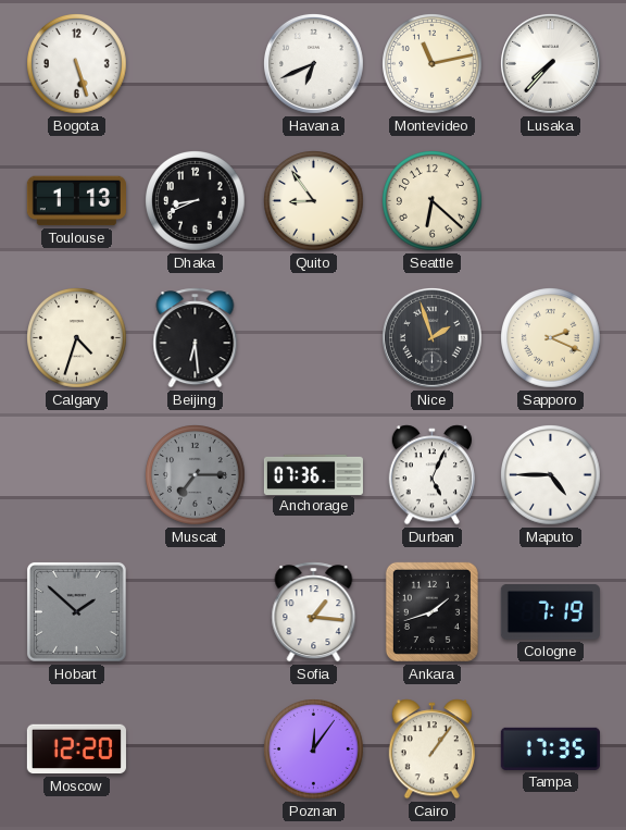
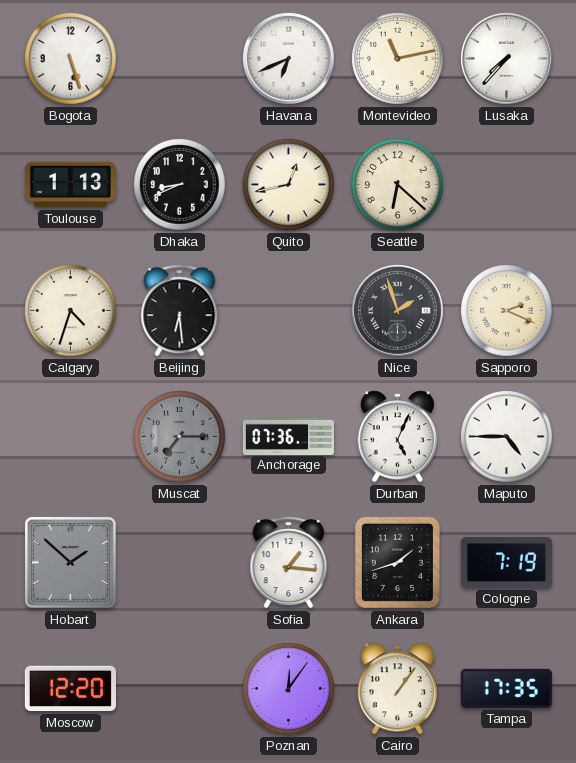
Quito: 8:54 -> 12:43
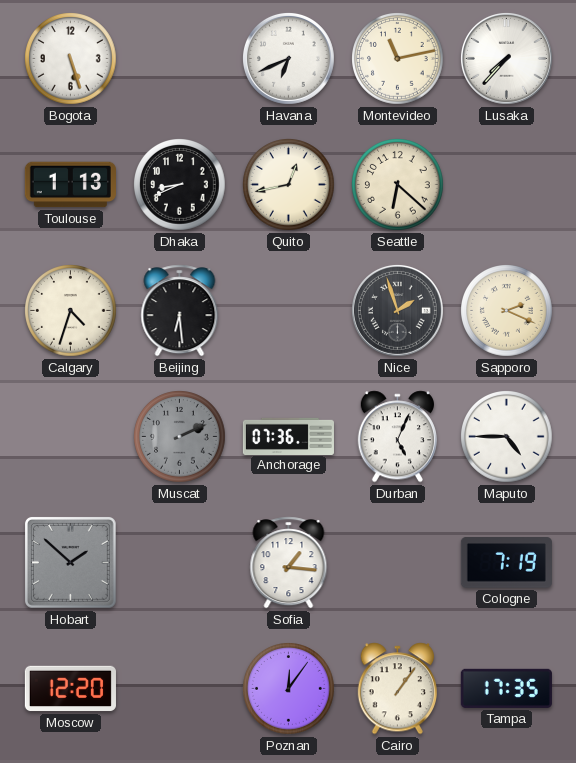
Muscat: 7:15 -> 2:11
Ankara: 1:42 -> none
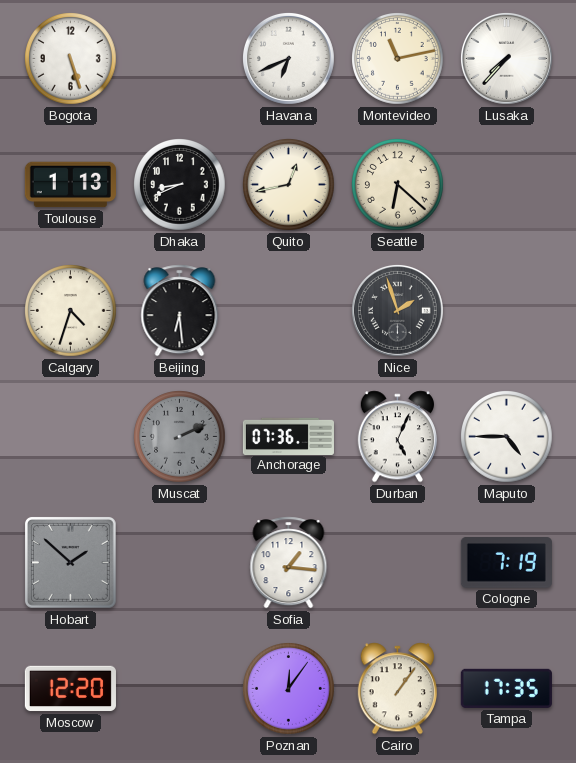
Sapporo: 2:19 -> none
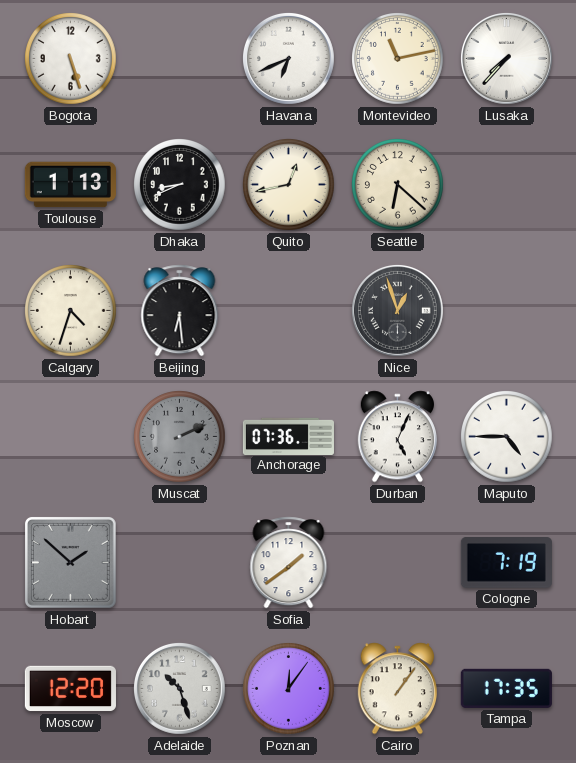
Nice: 1:57 -> 12:57
Sofia: 1:16 -> 1:39
Adelaide: none -> 10:27
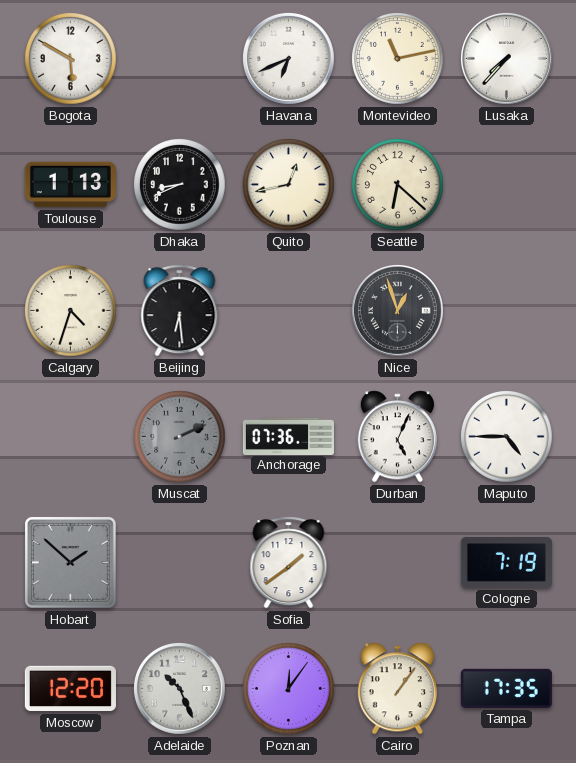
Bogota: 5:27 -> 5:50
Adelaide: 10:27 -> 10:26
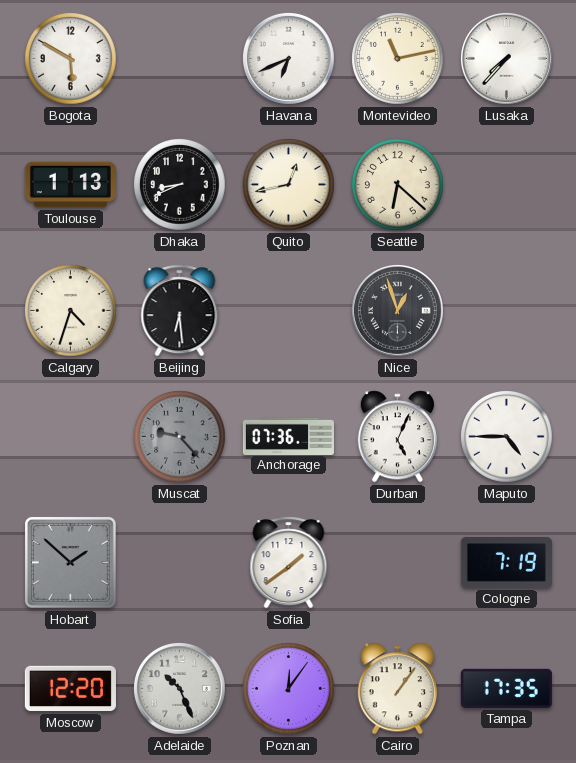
Muscat: 2:11 -> 9:23
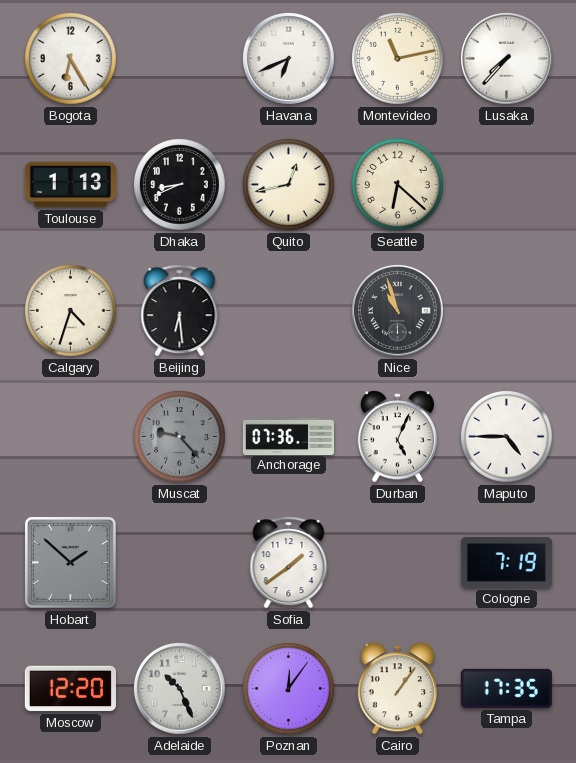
Bogota: 5:50 -> 6:25
Nice: 12:57 -> 10:57
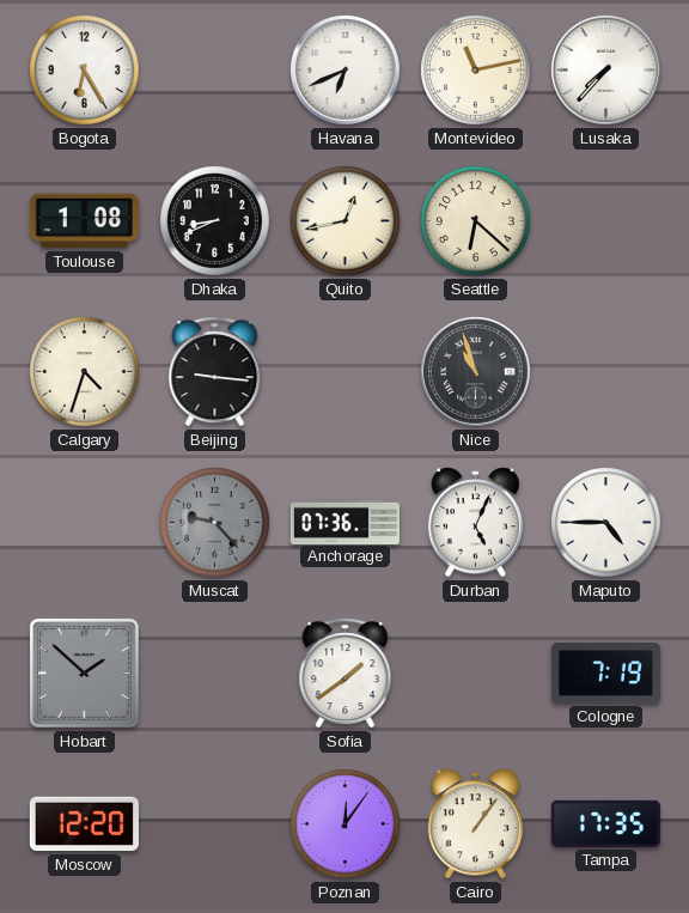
Toulouse: 1:13 -> 1:08
Beijing: 6:29 -> 9:16
Adelaide: 10:26 -> none
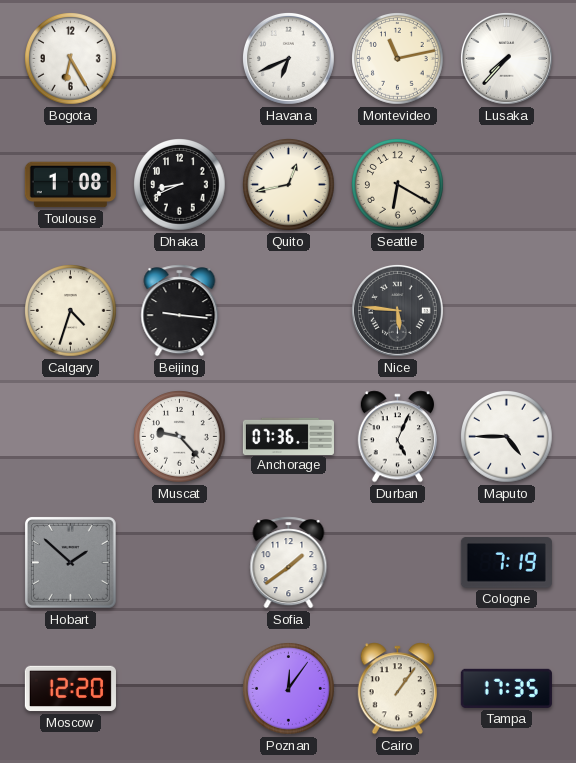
Seattle: 6:22 -> 6:20
Nice: 10:57 -> 5:46
Muscat dial: grey -> white
